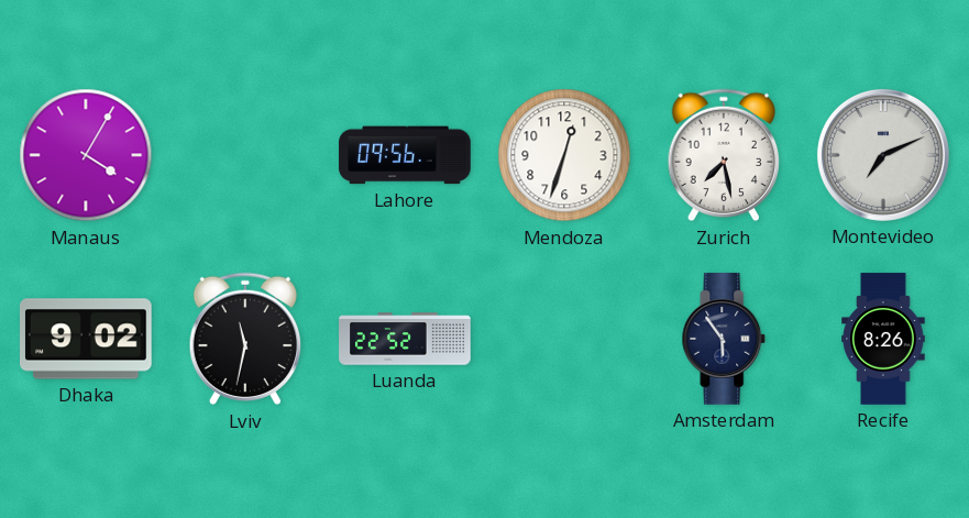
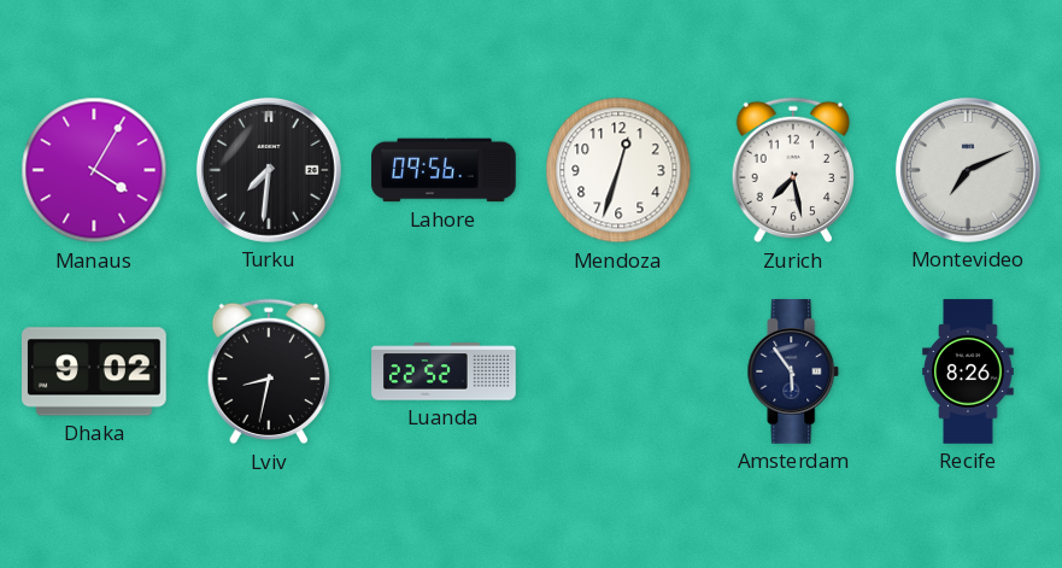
Turku: none -> 7:31
Lviv: 11:32 -> 8:32
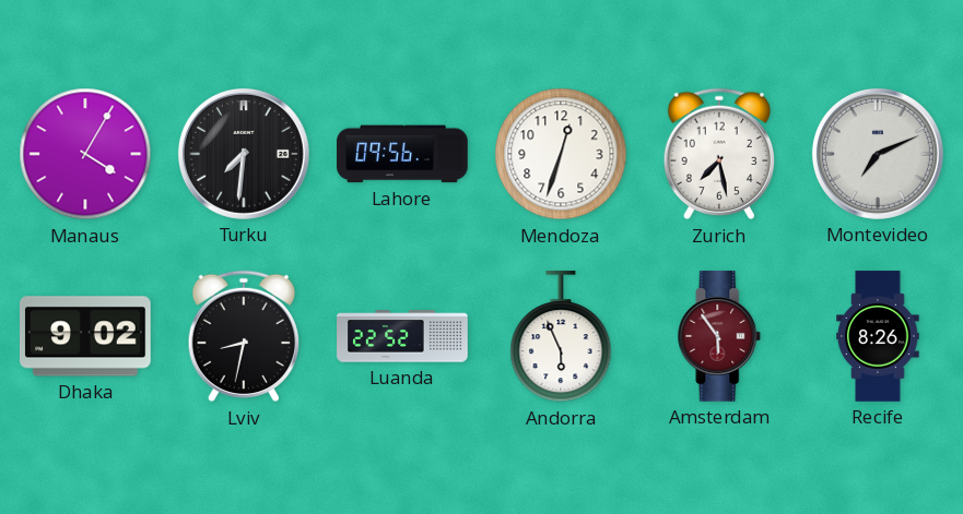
Andorra: none -> 5:56
Amsterdam dial: navy -> burgundy
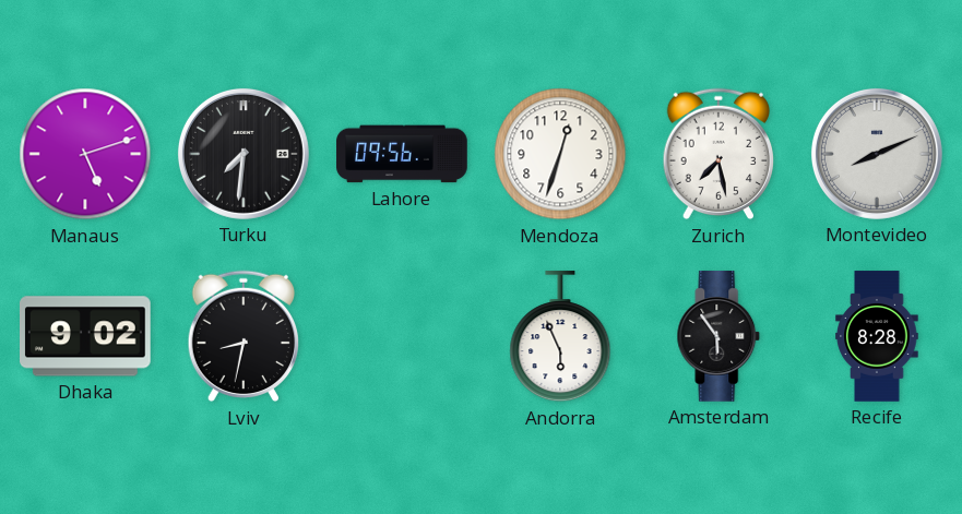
Manaus: 4:05 -> 5:12
Montevideo: 7:11 -> 8:11
Luanda: 22:52 -> none
Amsterdam dial: burgundy -> black
Recife: 8:26 -> 8:28
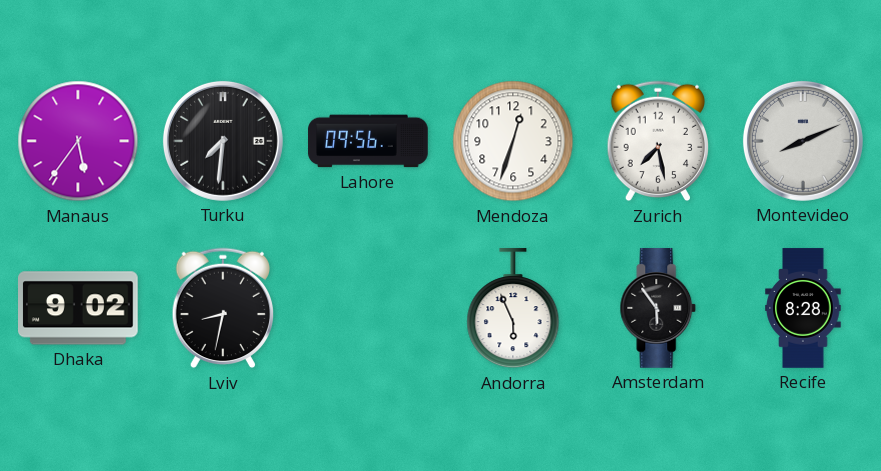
Manaus: 5:12 -> 5:36
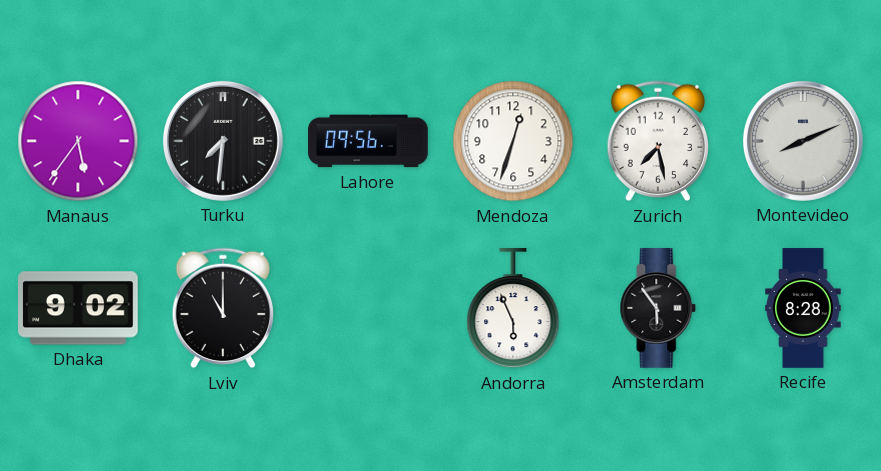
Lviv: 8:32 -> 11:00
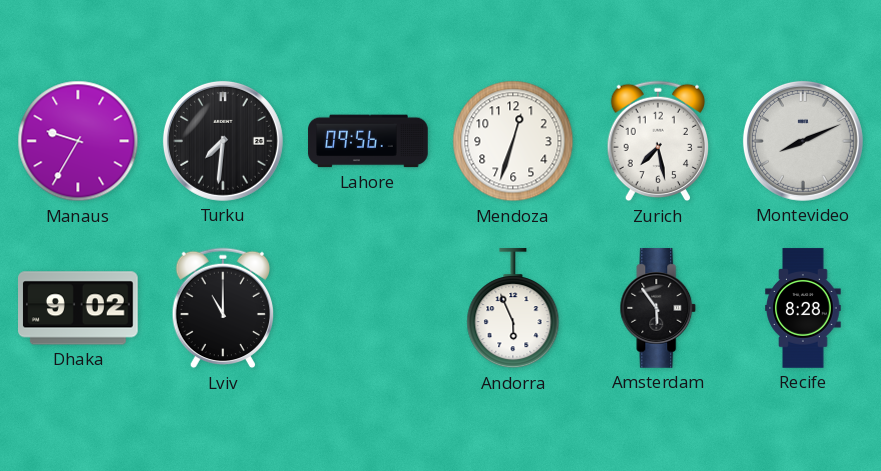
Manaus: 5:36 -> 9:35
